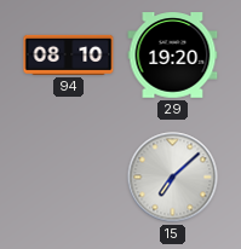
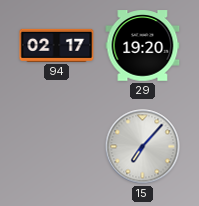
94: 08:10 -> 02:17
15: 7:08 -> 7:07
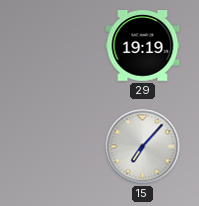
94: 02:17 -> none
29: 19:20 -> 19:19
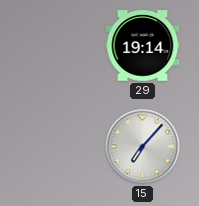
29: 19:19 -> 19:14
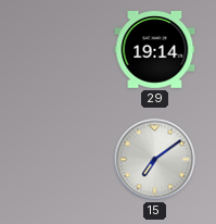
15: 7:07 -> 7:09
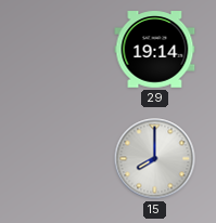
15: 7:09 -> 8:00
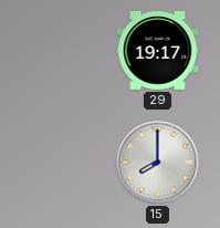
29: 19:14 -> 19:17
